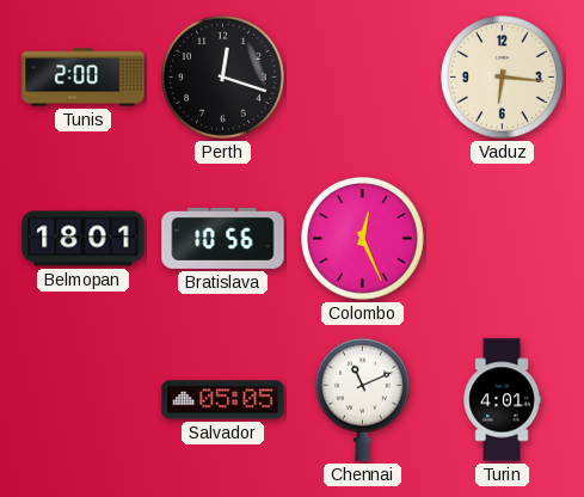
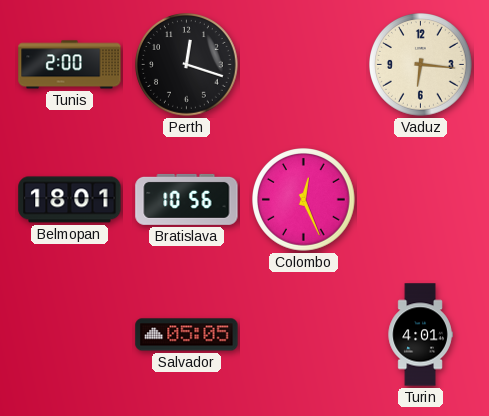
Chennai: 11:11 -> none
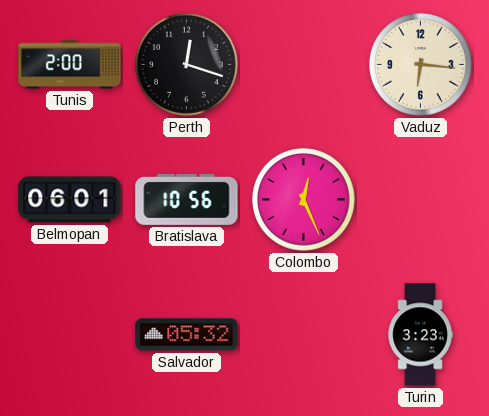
Belmopan: 18:01 -> 06:01
Salvador: 05:05 -> 05:32
Turin: 4:01 -> 3:23
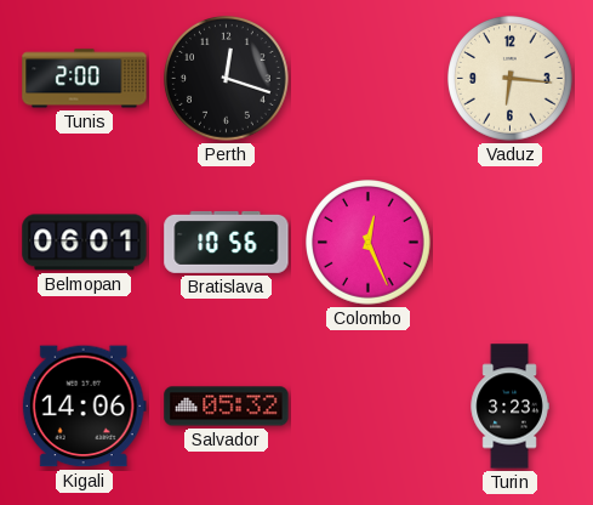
Kigali: none -> 14:06
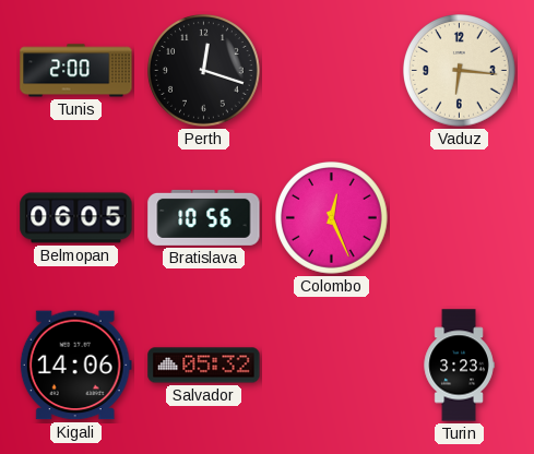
Belmopan: 06:01 -> 06:05
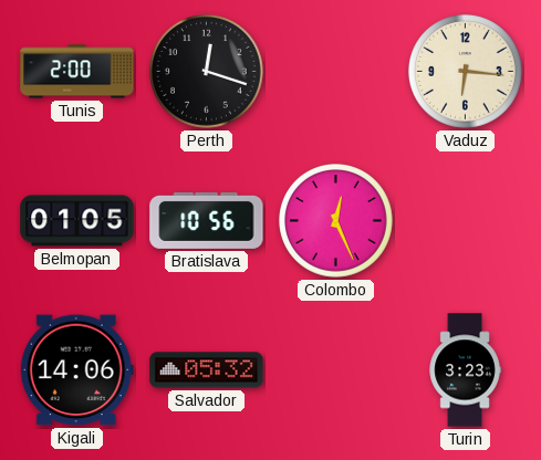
Belmopan: 06:05 -> 01:05
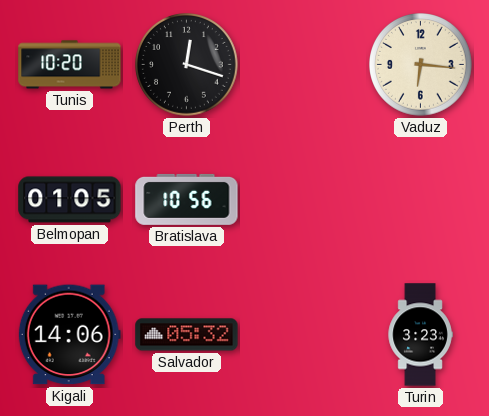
Tunis: 2:00 -> 10:20
Colombo: 12:26 -> none
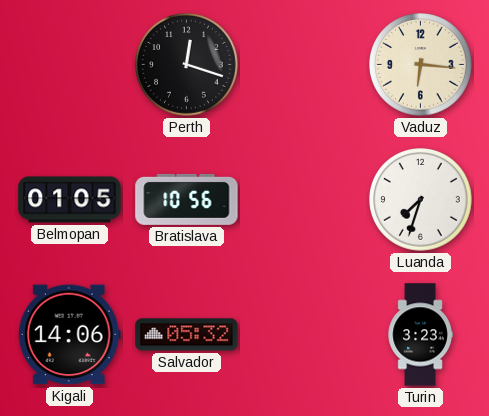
Tunis: 10:20 -> none
Luanda: none -> 7:33
